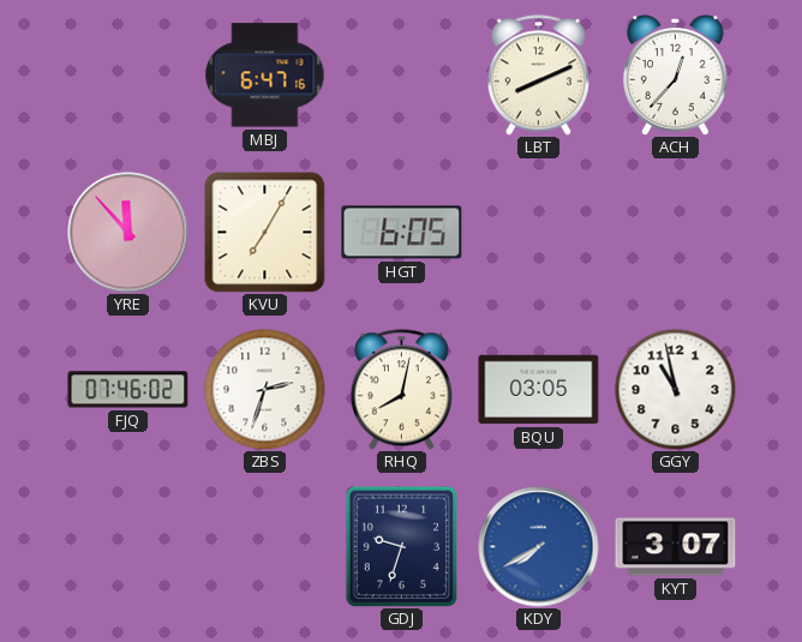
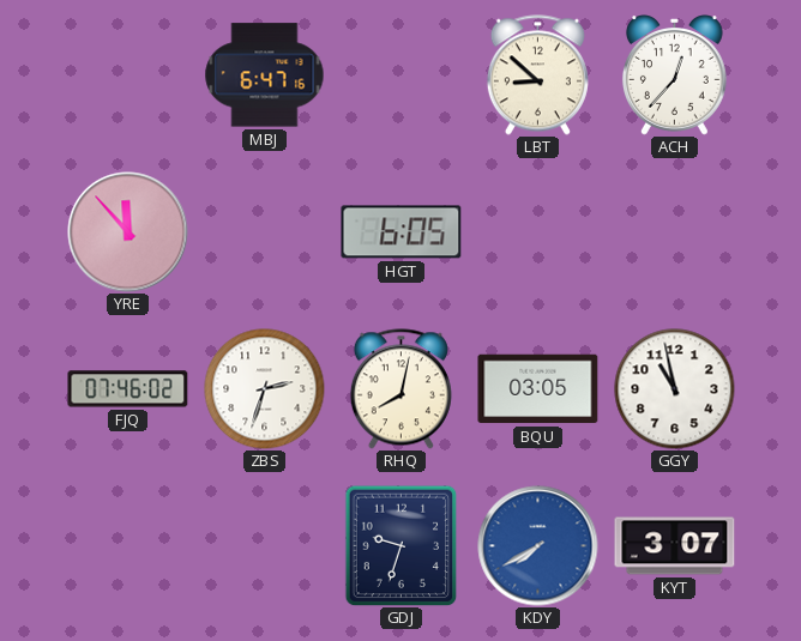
LBT: 8:11 -> 8:52
KVU: 7:05 -> none
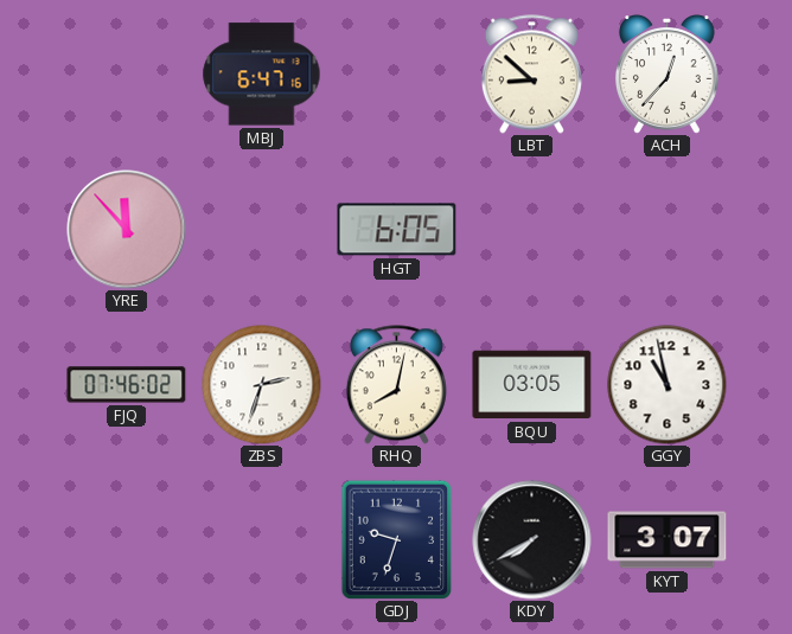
KDY dial: blue -> black
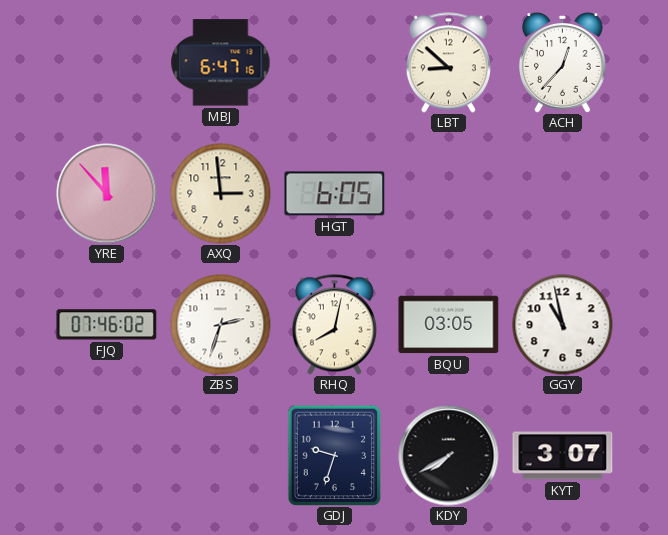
AXQ: none -> 2:59
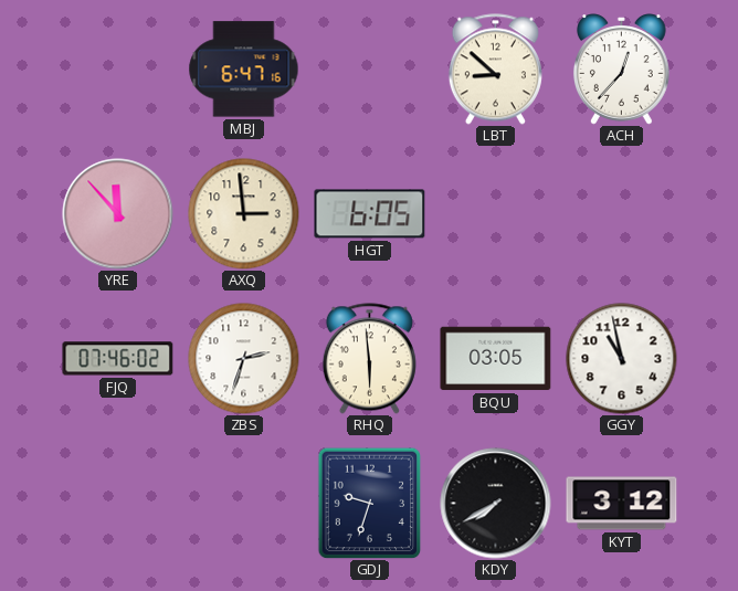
RHQ: 8:02 -> 5:59
KYT: 3:07 -> 3:12
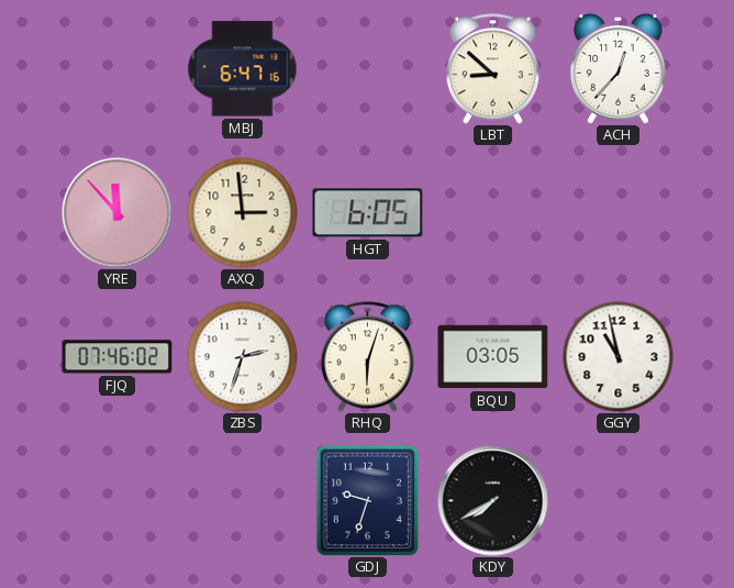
RHQ: 5:59 -> 6:03
KYT: 3:12 -> none
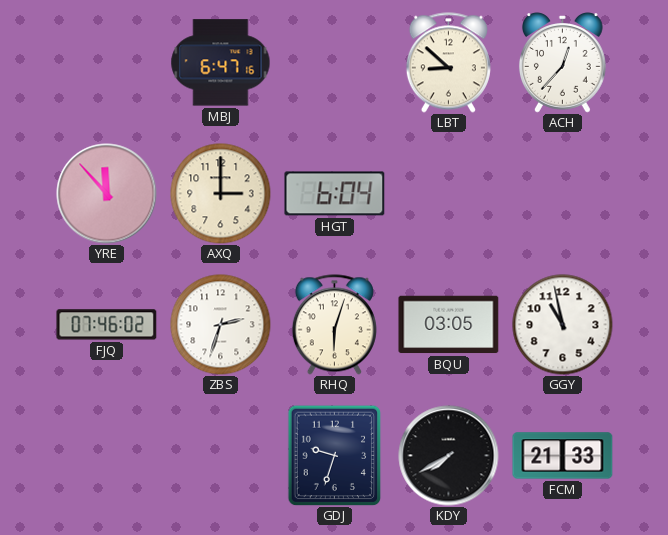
AXQ: 2:59 -> 3:00
HGT: 6:05 -> 6:04
FCM: none -> 21:33
